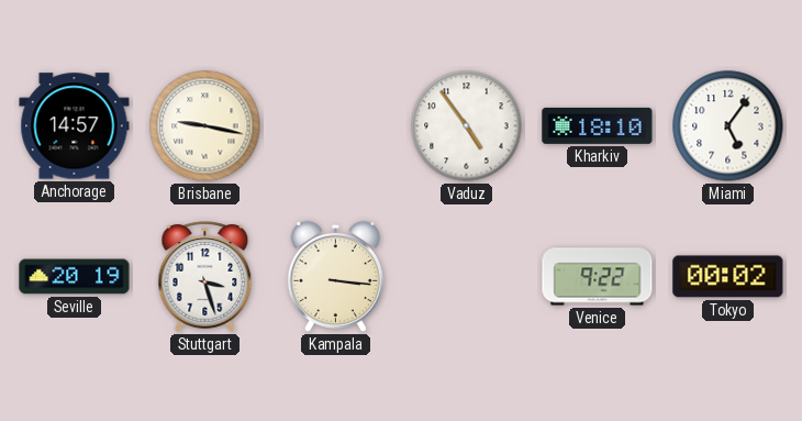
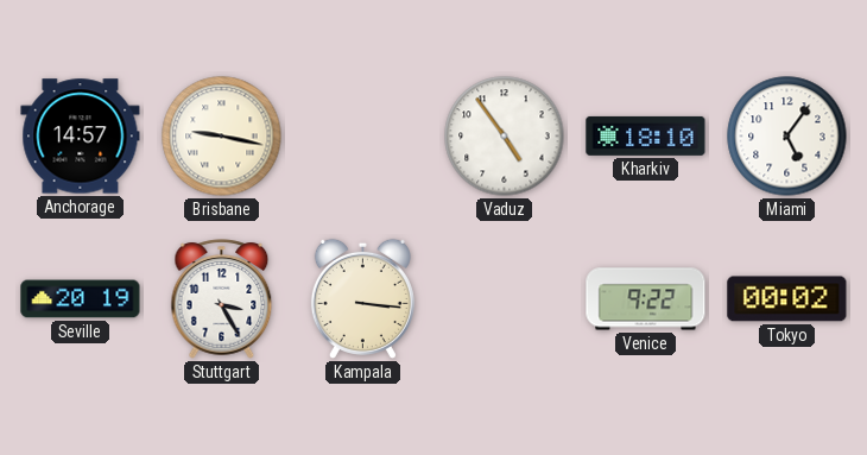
Stuttgart: 3:27 -> 3:25
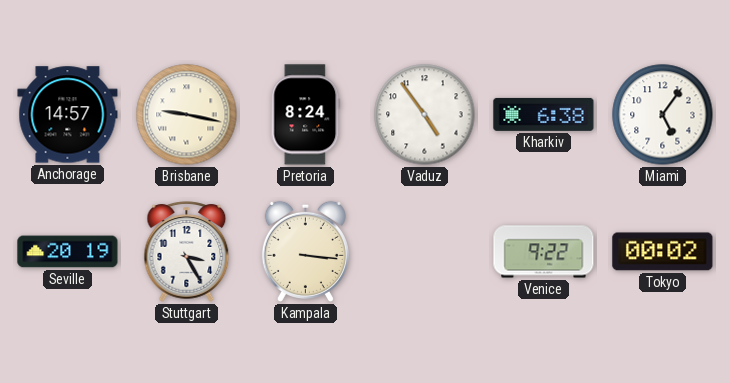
Pretoria: none -> 8:24
Kharkiv: 18:10 -> 6:38
